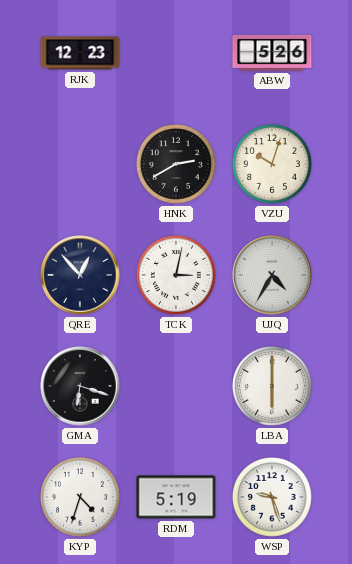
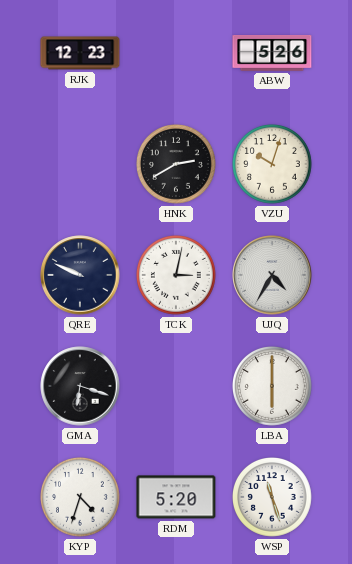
QRE: 12:53 -> 9:49
RDM: 5:19 -> 5:20
WSP: 9:27 -> 11:27
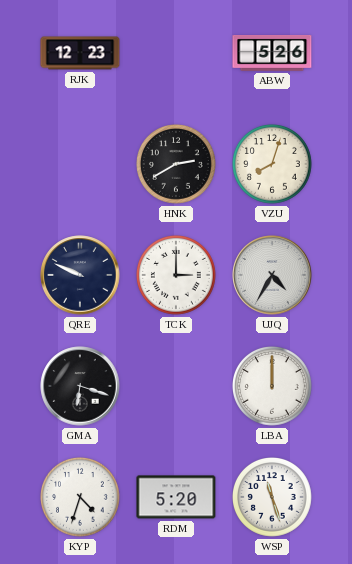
VZU: 10:03 -> 8:03
TCK: 3:02 -> 3:00
LBA: 6:00 -> 12:00
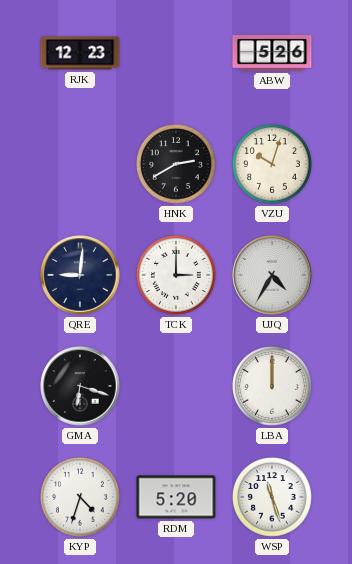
VZU: 8:03 -> 10:03
QRE: 9:49 -> 9:01
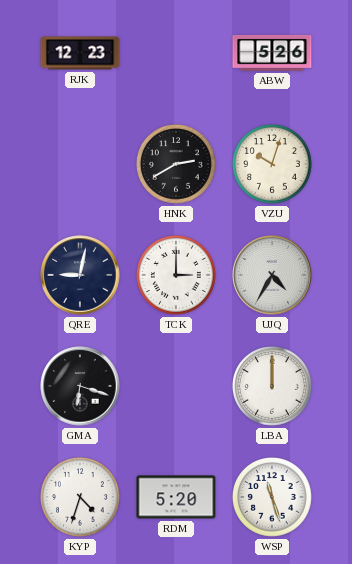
QRE: 9:01 -> 9:02
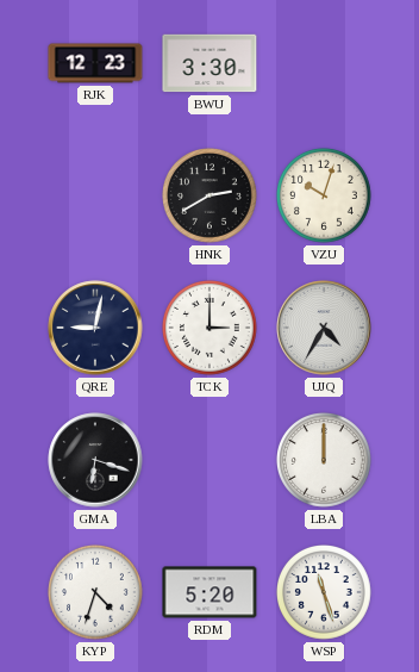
BWU: none -> 3:30
ABW: 5:26 -> none
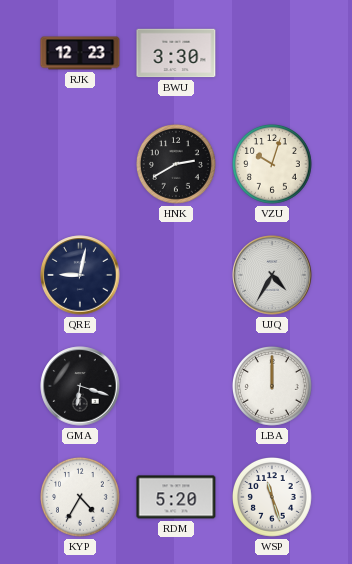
TCK: 3:00 -> none
KYP: 4:33 -> 4:35
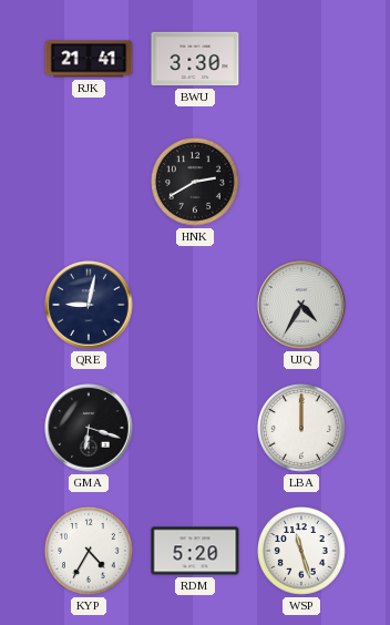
RJK: 12:23 -> 21:41
VZU: 10:03 -> none
